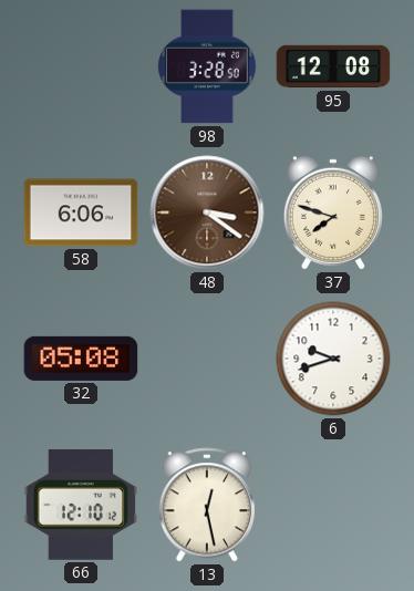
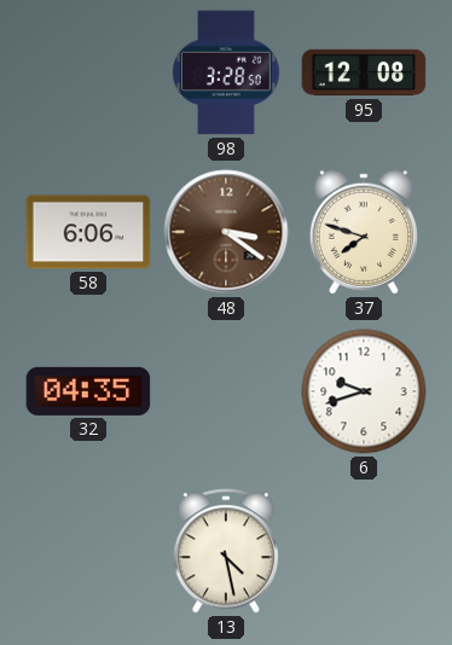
32: 05:08 -> 04:35
66: 12:10 -> none
13: 12:28 -> 4:28
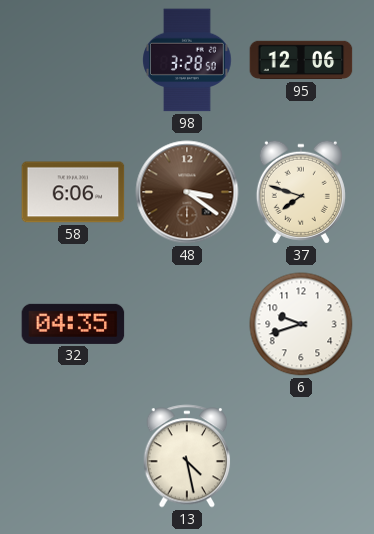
95: 12:08 -> 12:06
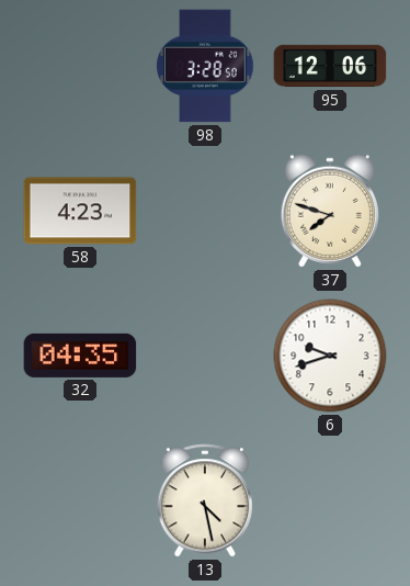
58: 6:06 -> 4:23
48: 3:21 -> none
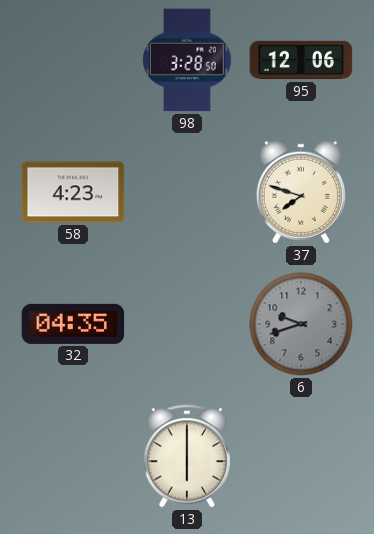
6 dial: white -> grey
13: 4:28 -> 6:00
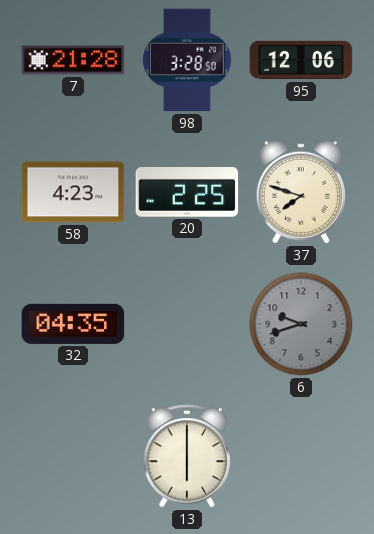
7: none -> 21:28
20: none -> 2:25
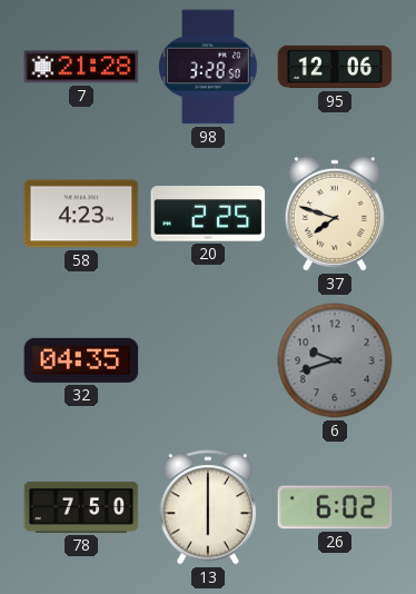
78: none -> 7:50
26: none -> 6:02
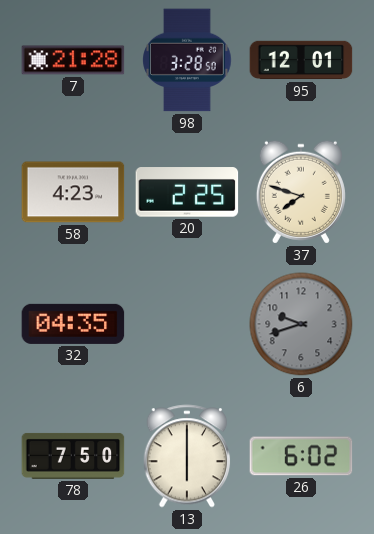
95: 12:06 -> 12:01
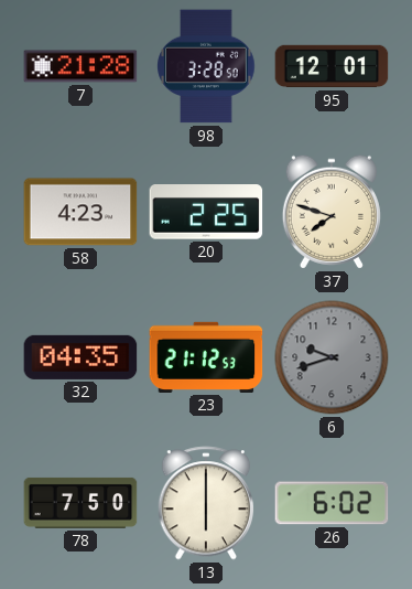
23: none -> 21:12
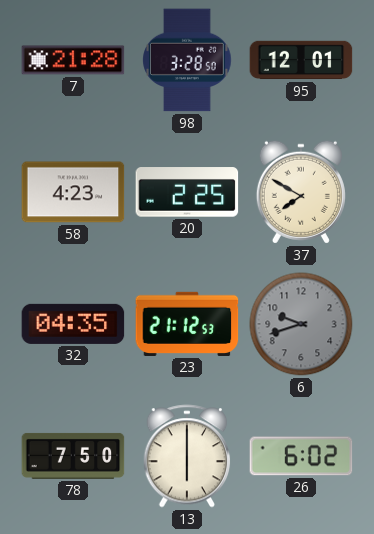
37: 7:48 -> 7:50
